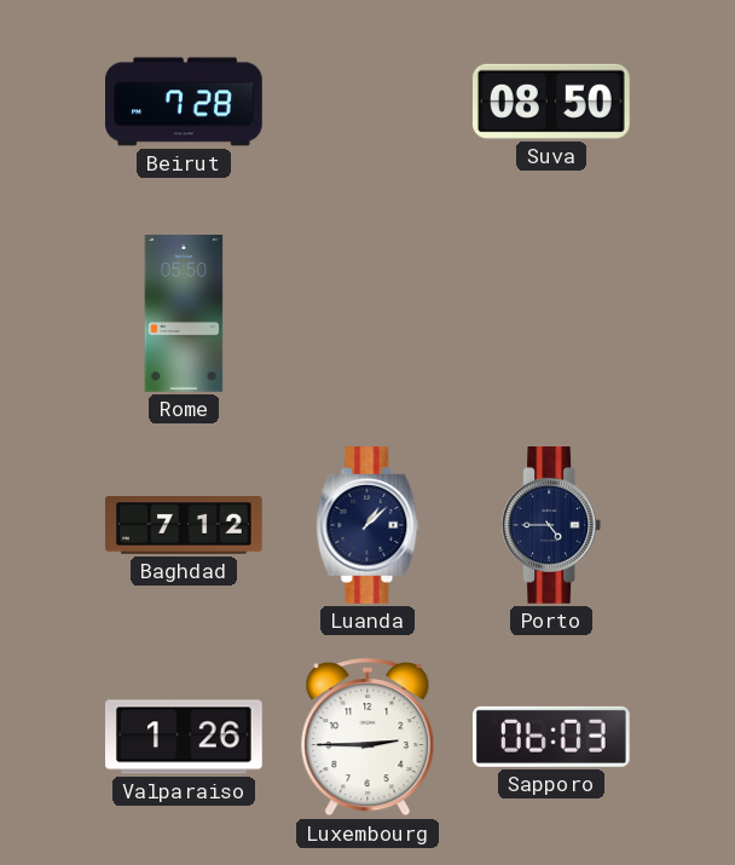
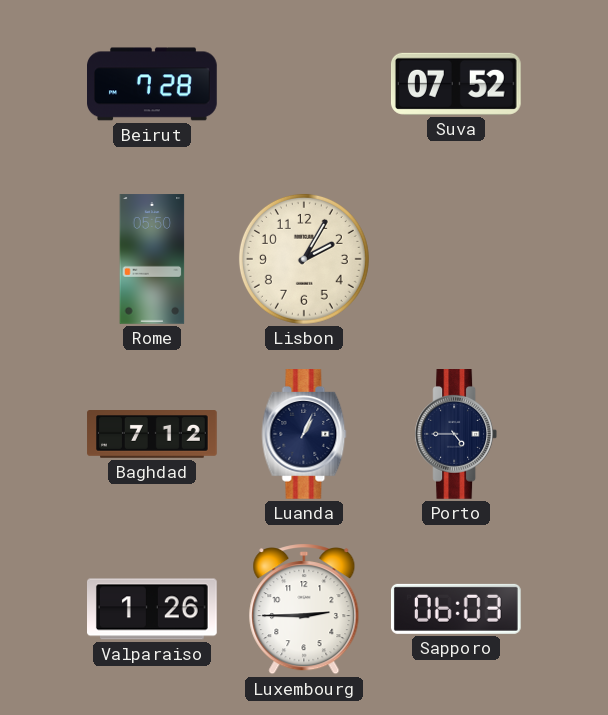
Suva: 08:50 -> 07:52
Lisbon: none -> 2:05
Luanda: 1:08 -> 1:04
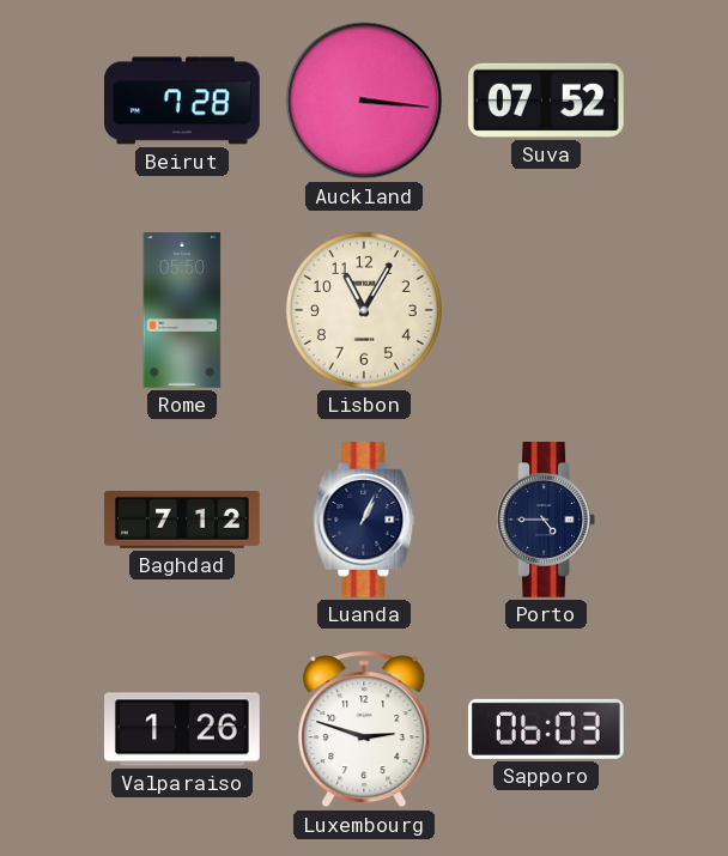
Auckland: none -> 3:16
Lisbon: 2:05 -> 11:05
Luxembourg: 2:45 -> 2:48
